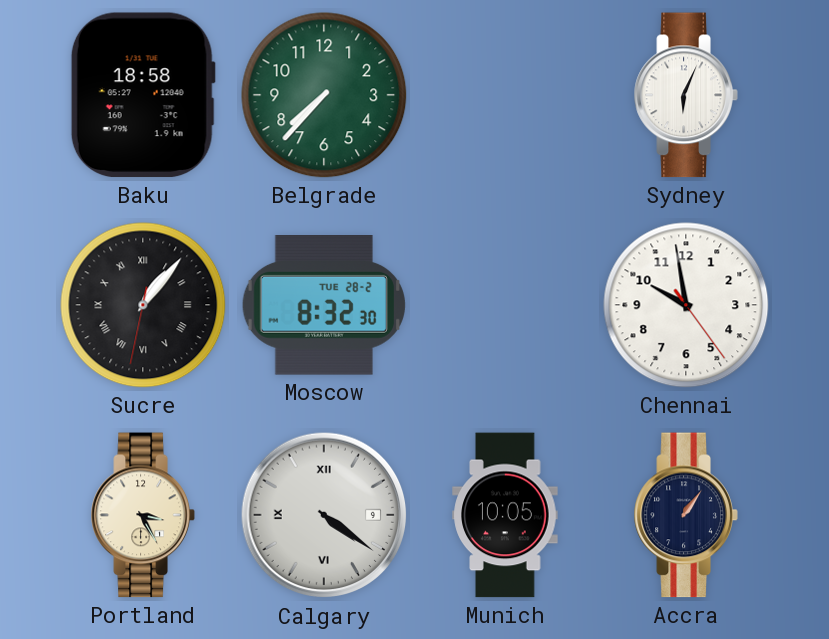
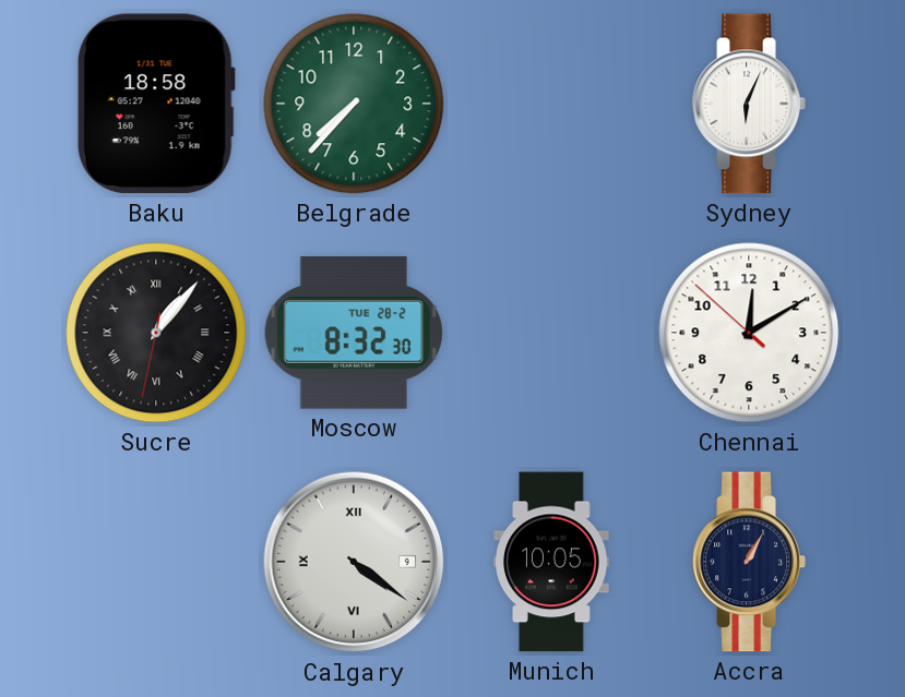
Chennai: 9:58 -> 12:09
Portland: 3:25 -> none
Accra: 1:06 -> 1:05
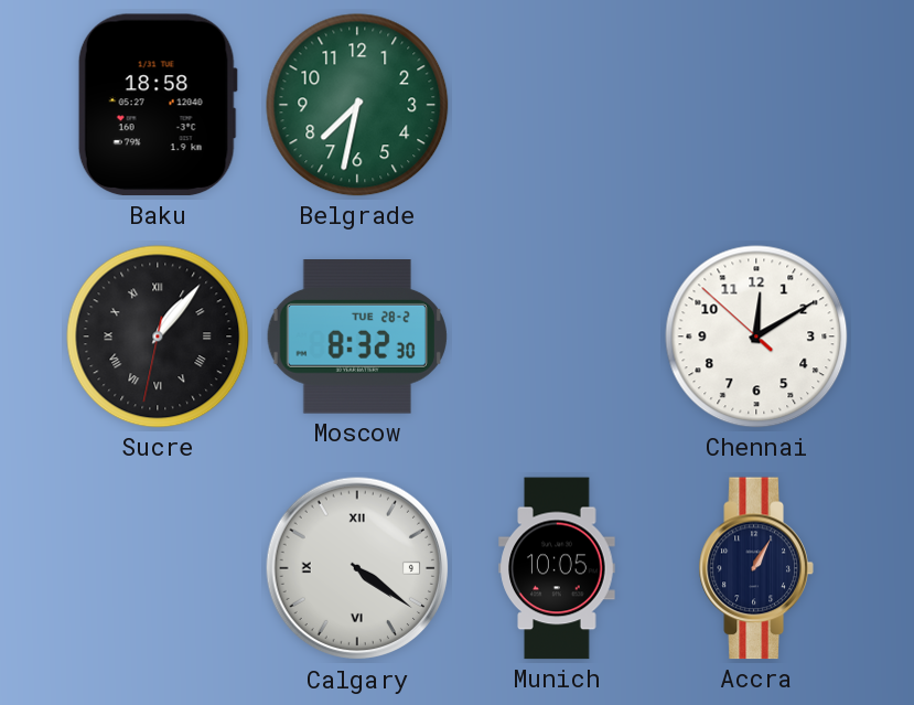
Belgrade: 7:37 -> 7:32
Sydney: 6:04 -> none
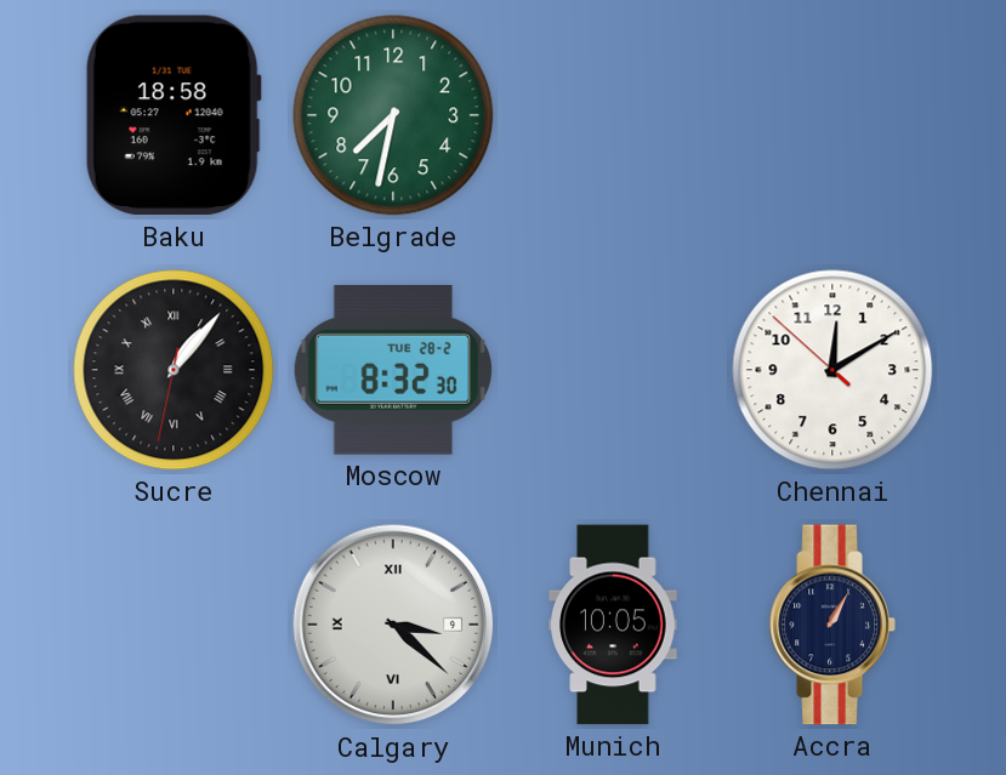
Calgary: 4:21 -> 3:22
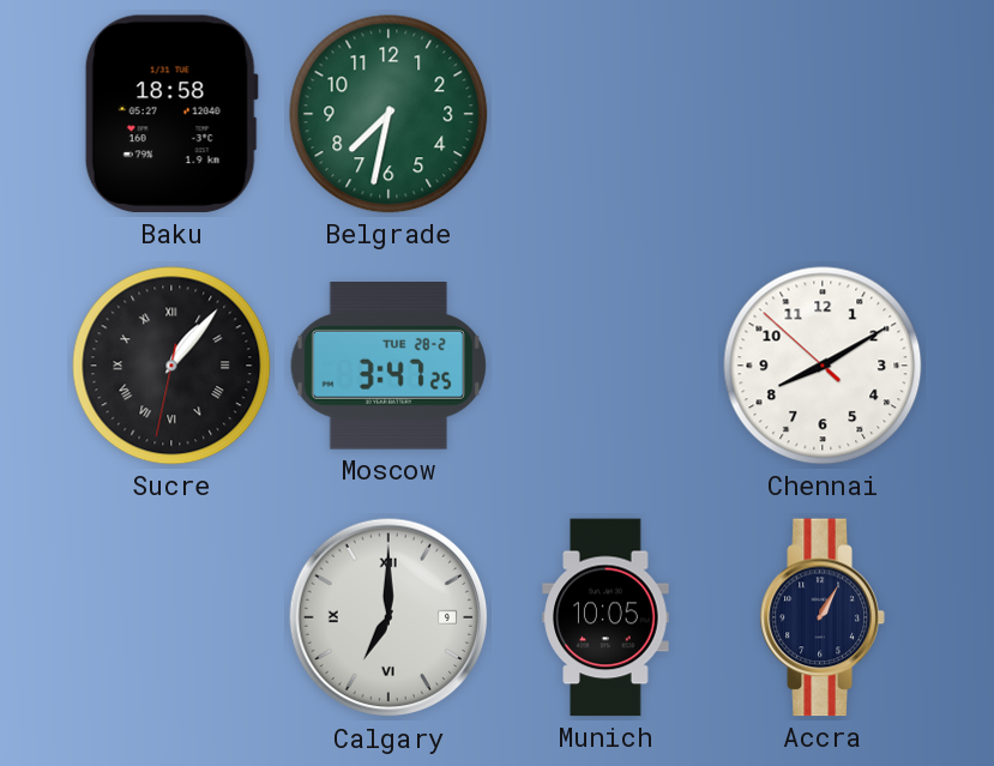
Moscow: 8:32 -> 3:47
Chennai: 12:09 -> 8:09
Calgary: 3:22 -> 7:00
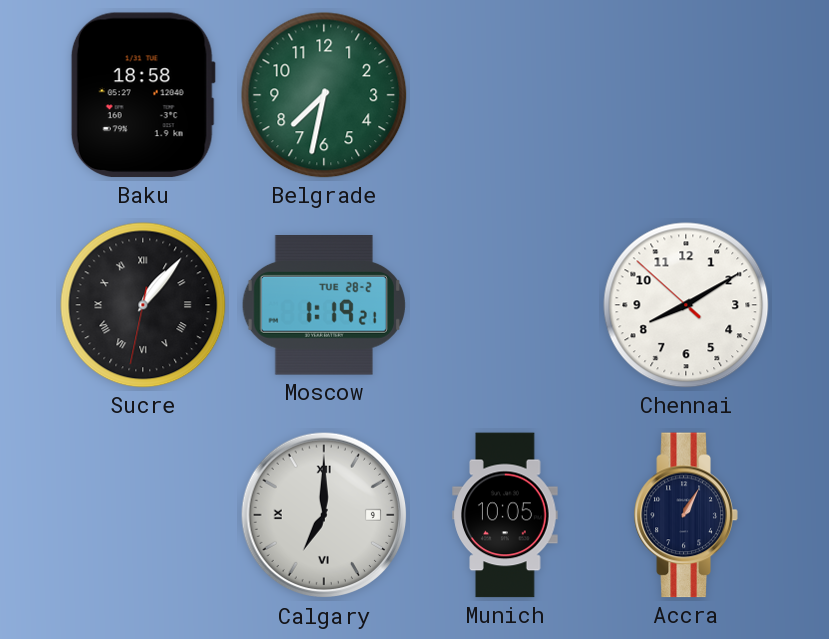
Moscow: 3:47 -> 1:19
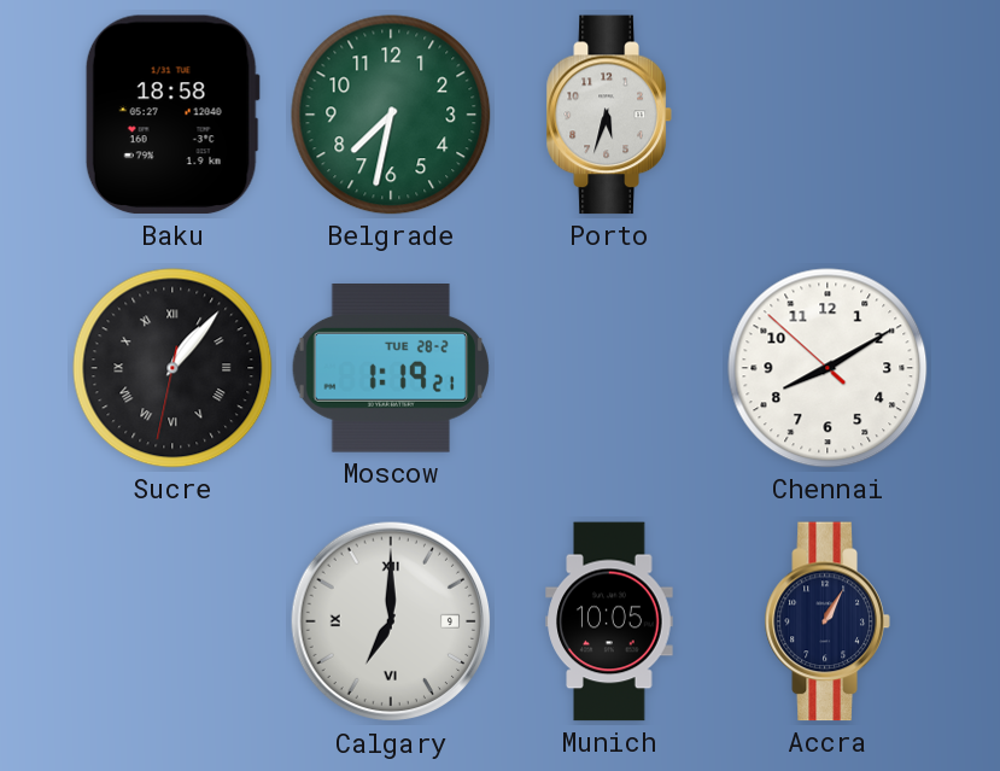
Porto: none -> 5:33
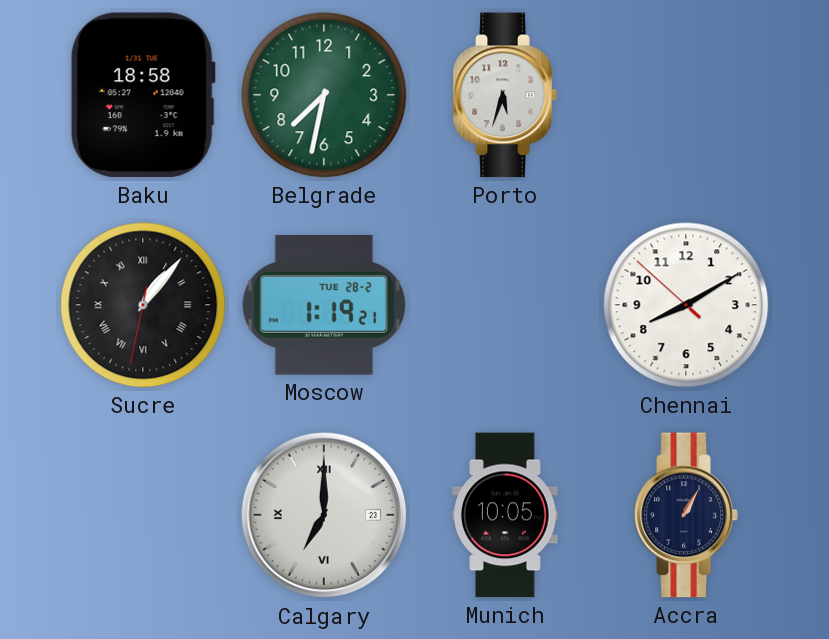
Calgary date: 9 -> 23
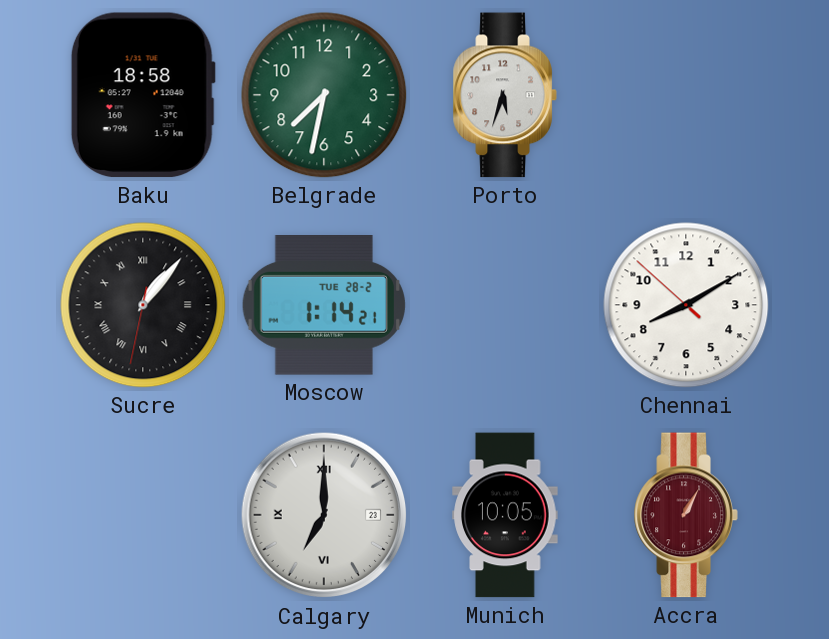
Moscow: 1:19 -> 1:14
Accra dial: navy -> burgundy
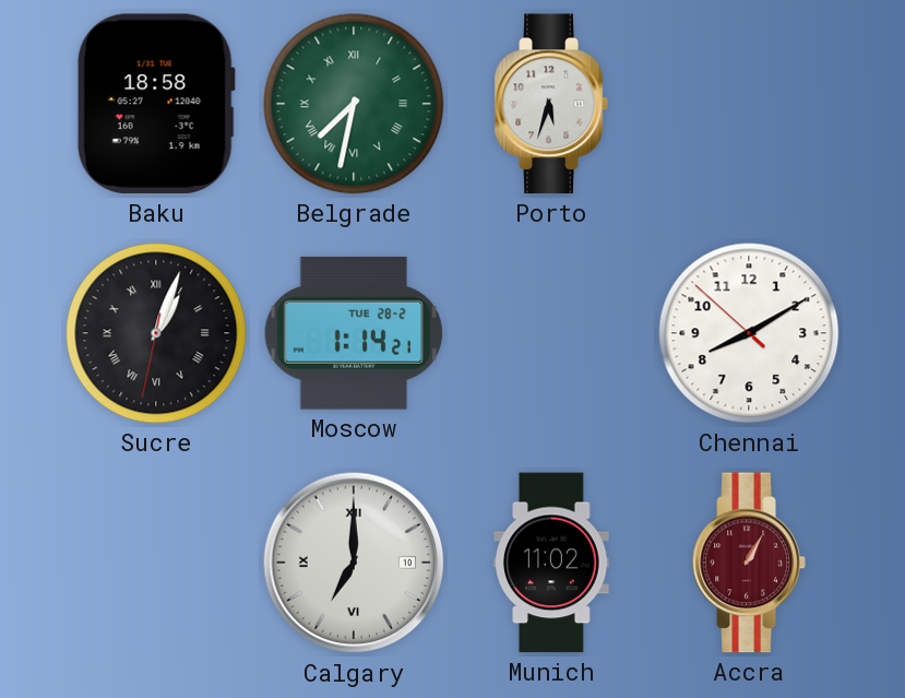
Belgrade numerals: Arabic -> Roman
Sucre: 1:06 -> 1:03
Calgary date: 23 -> 10
Munich: 10:05 -> 11:02
